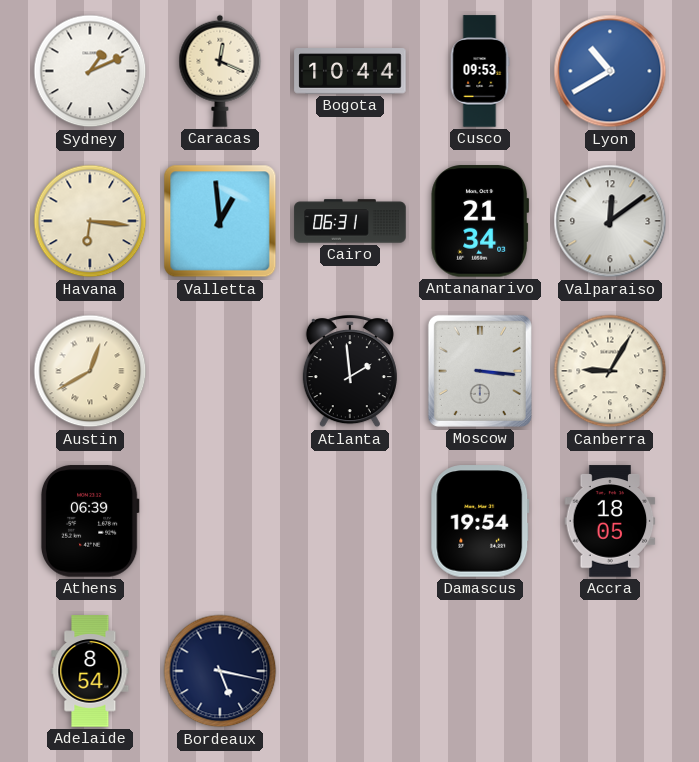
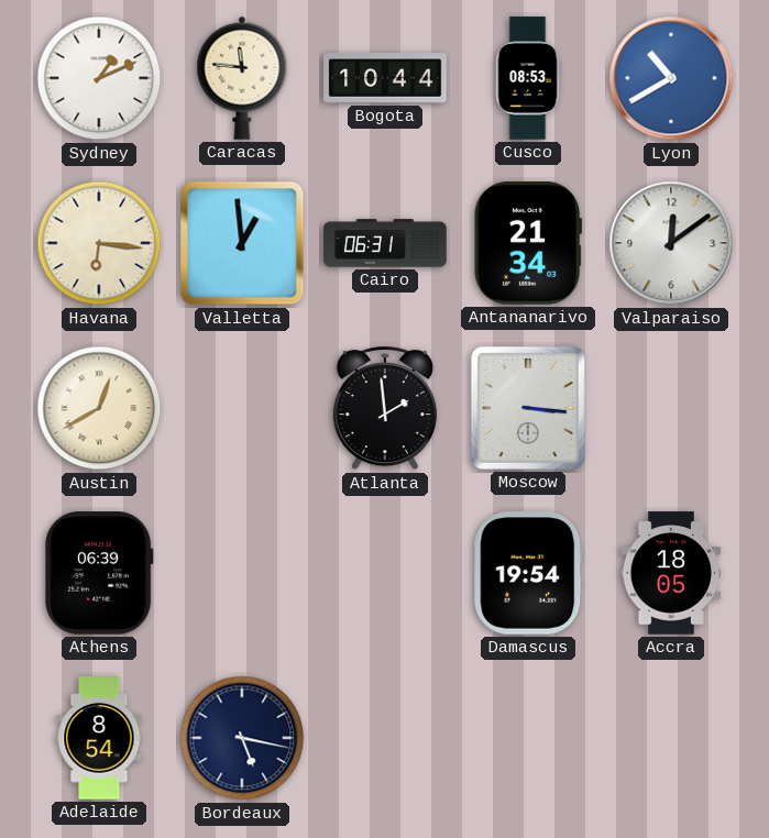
Caracas: 12:19 -> 11:46
Cusco: 09:53 -> 08:53
Canberra: 9:05 -> none
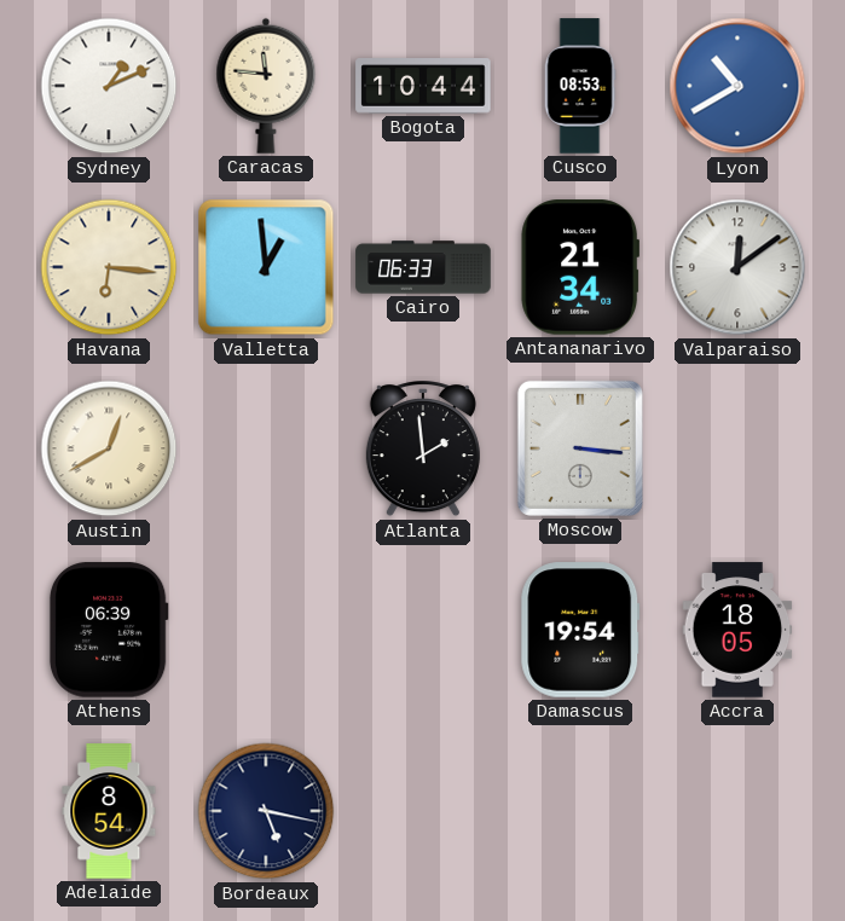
Cairo: 06:31 -> 06:33
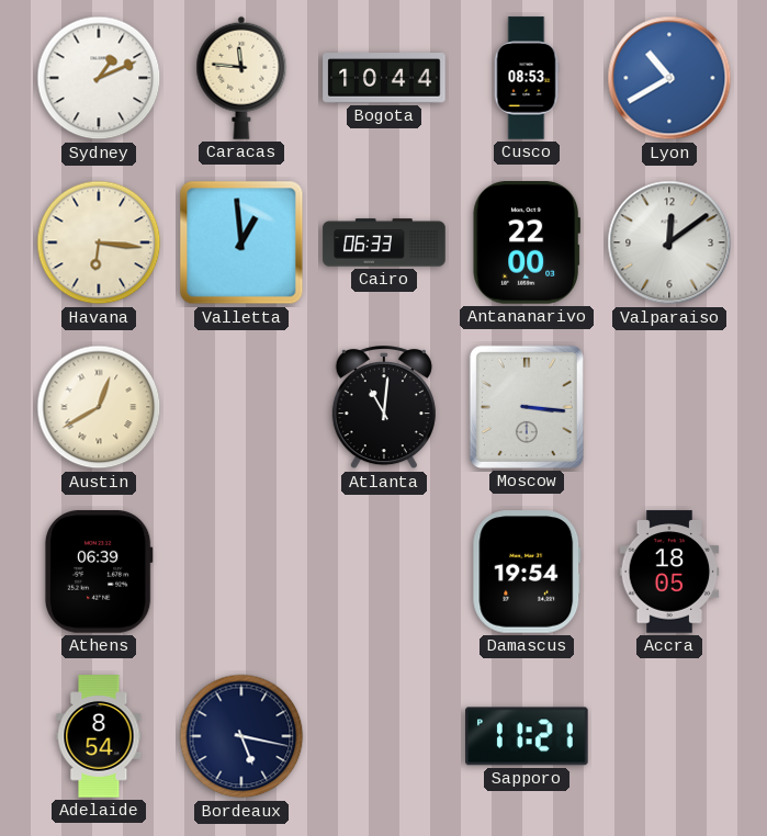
Antananarivo: 21:34 -> 22:00
Atlanta: 1:59 -> 11:01
Sapporo: none -> 11:21
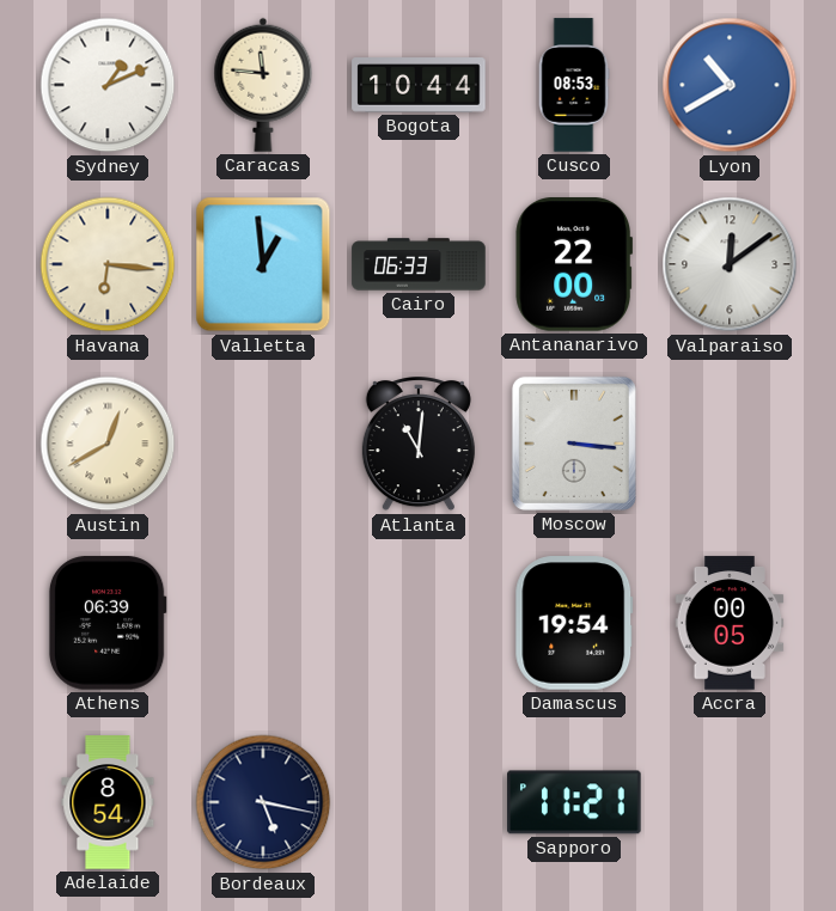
Accra: 18:05 -> 00:05
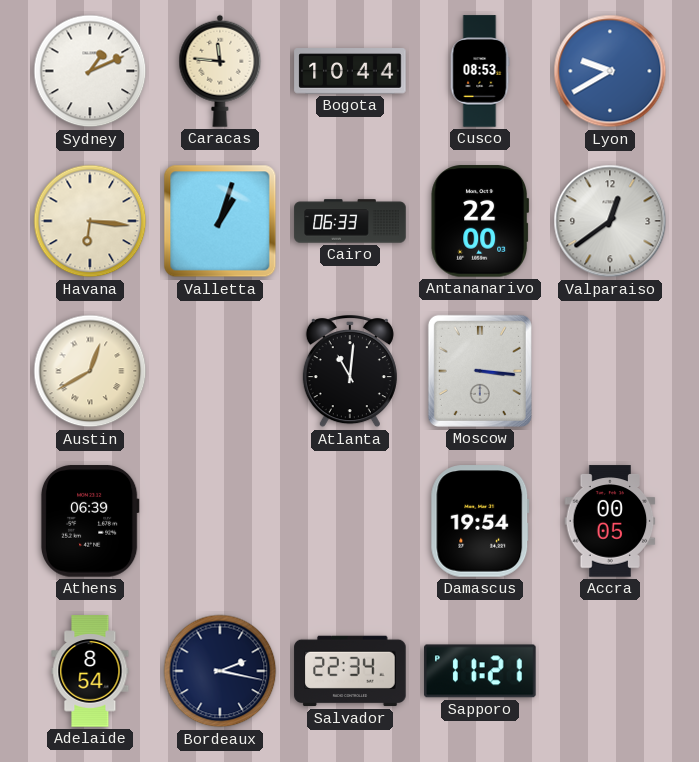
Lyon: 10:40 -> 9:40
Valletta: 12:59 -> 1:03
Valparaiso: 12:09 -> 12:39
Bordeaux: 5:17 -> 2:17
Salvador: none -> 22:34
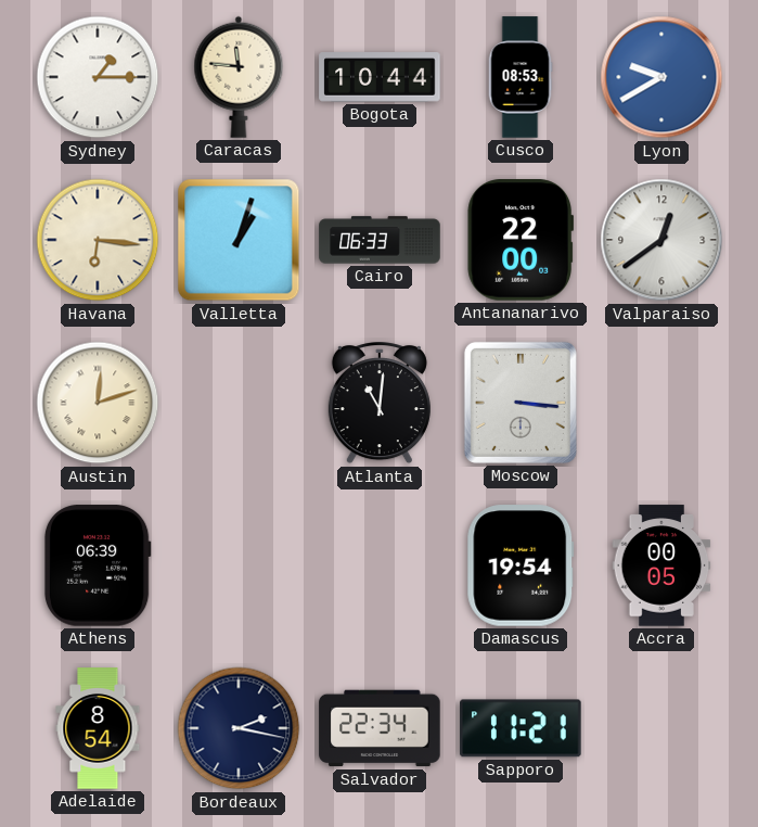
Sydney: 1:11 -> 1:15
Austin: 12:40 -> 12:12
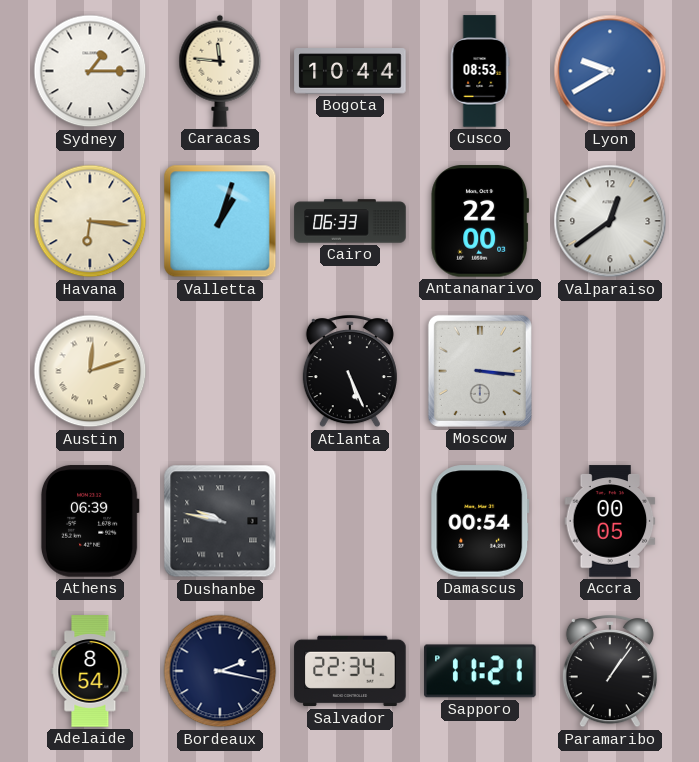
Atlanta: 11:01 -> 5:26
Dushanbe: none -> 9:47
Damascus: 19:54 -> 00:54
Paramaribo: none -> 1:06
